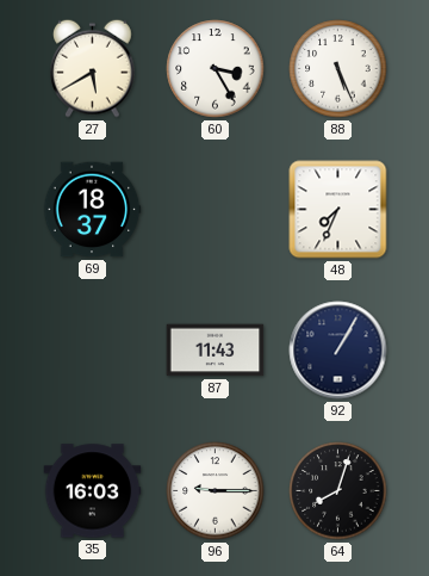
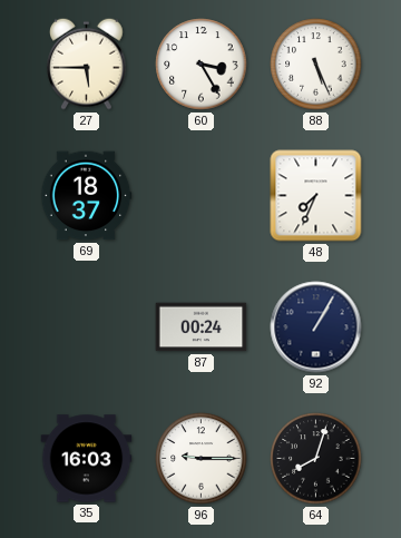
27: 5:40 -> 5:45
87: 11:43 -> 00:24
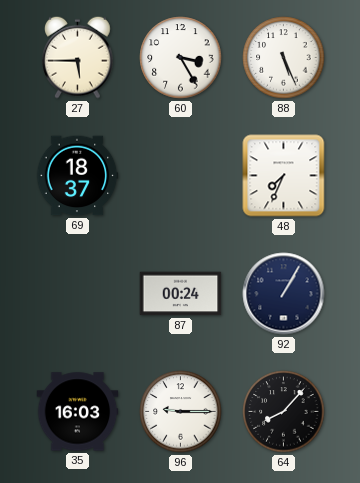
64: 8:03 -> 8:07
